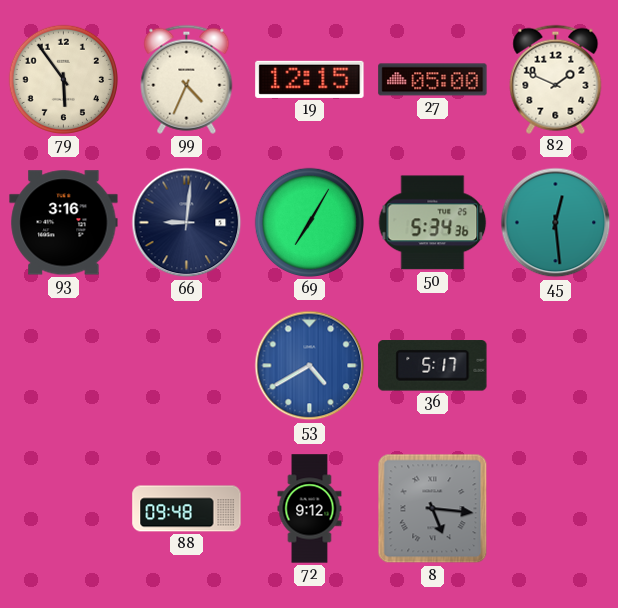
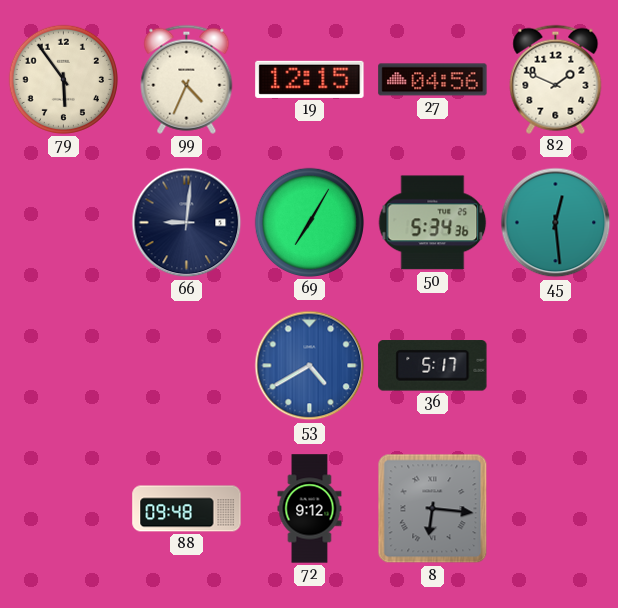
27: 05:00 -> 04:56
93: 3:16 -> none
8: 5:16 -> 6:16
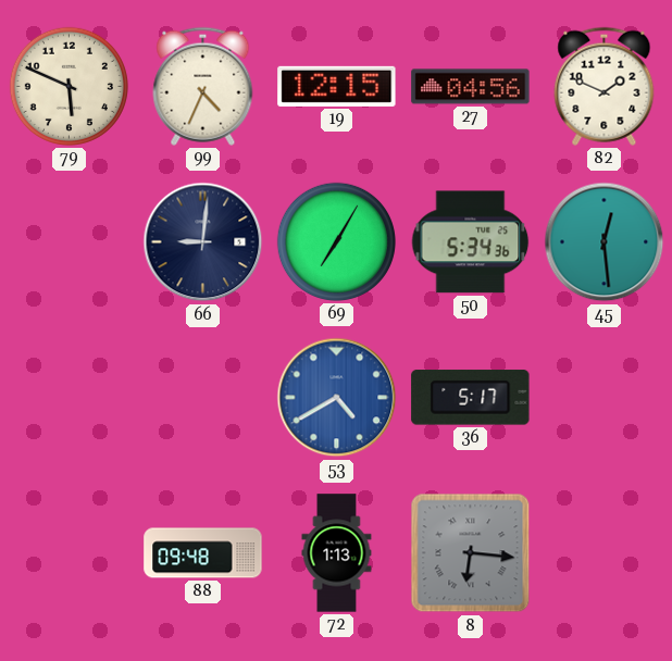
79: 5:54 -> 5:49
72: 9:12 -> 1:13
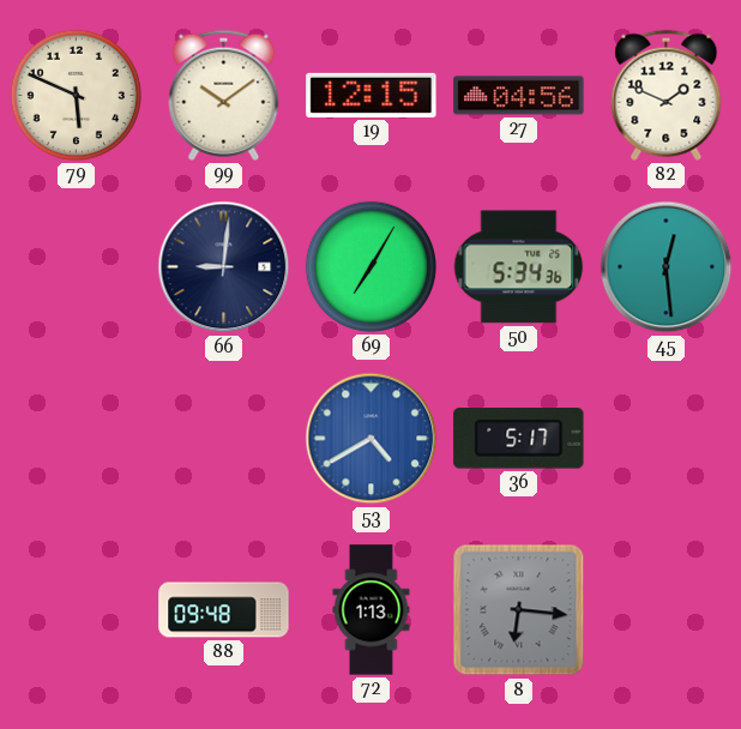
99: 4:34 -> 10:09
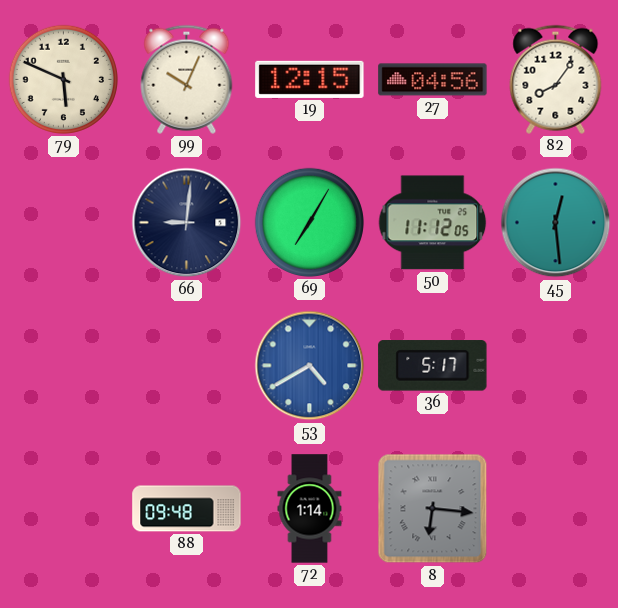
99: 10:09 -> 10:04
82: 1:49 -> 8:06
50: 5:34 -> 11:12
72: 1:13 -> 1:14
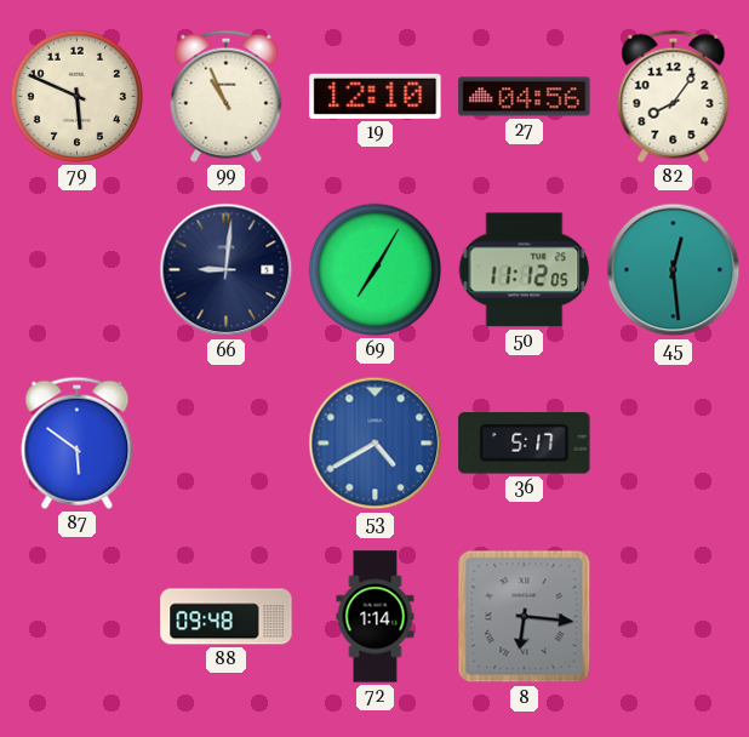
99: 10:04 -> 10:56
19: 12:15 -> 12:10
87: none -> 5:51
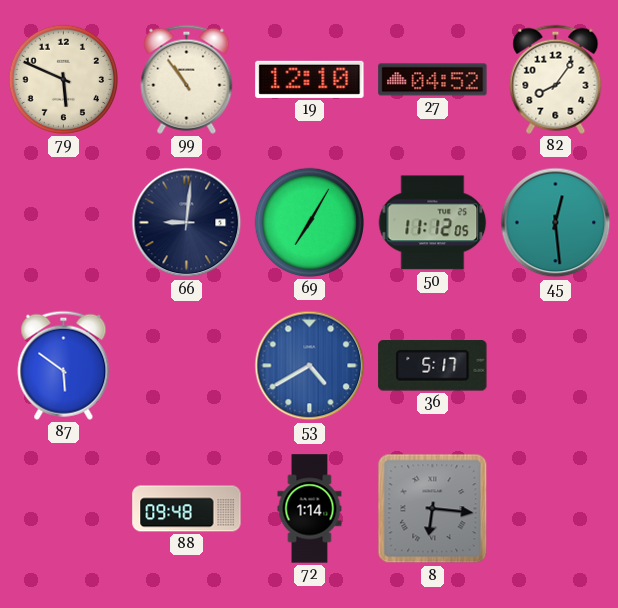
99: 10:56 -> 10:54
27: 04:56 -> 04:52
